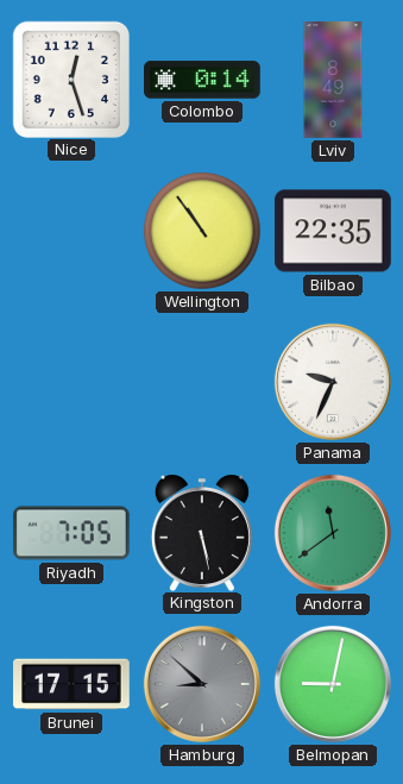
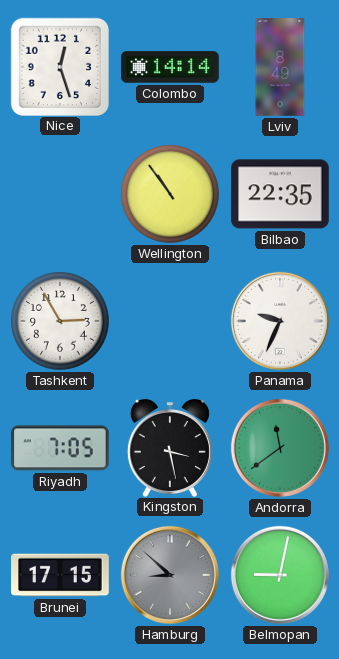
Colombo: 0:14 -> 14:14
Tashkent: none -> 2:55
Kingston: 5:28 -> 3:28
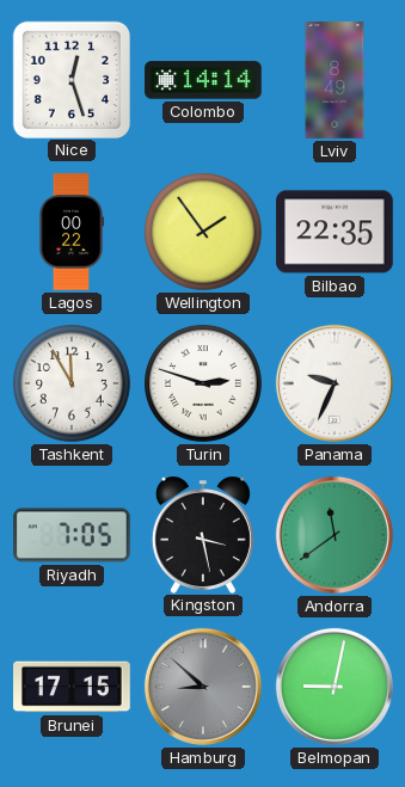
Lagos: none -> 00:22
Wellington: 10:54 -> 1:54
Tashkent: 2:55 -> 11:55
Turin: none -> 2:48
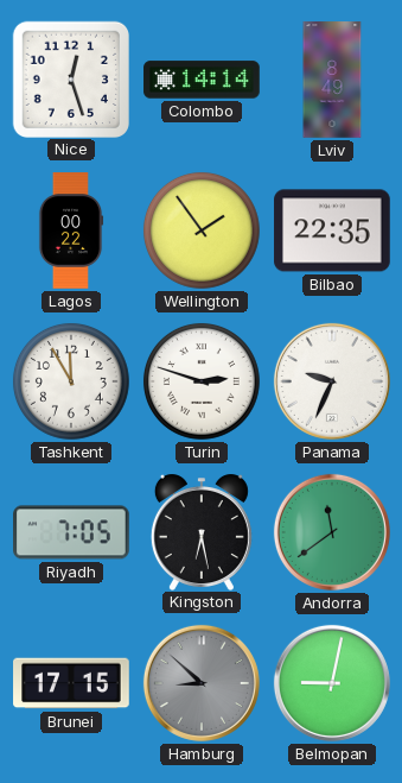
Kingston: 3:28 -> 6:28
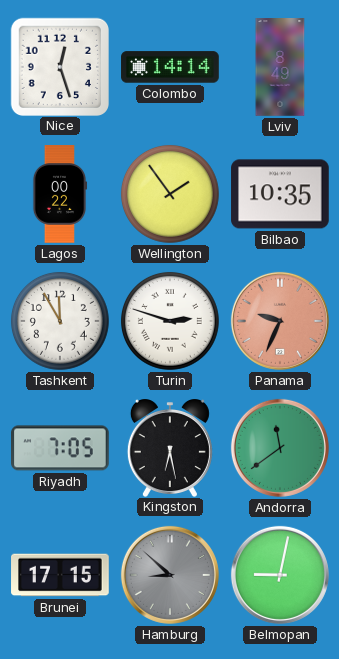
Bilbao: 22:35 -> 10:35
Panama dial: white -> salmon
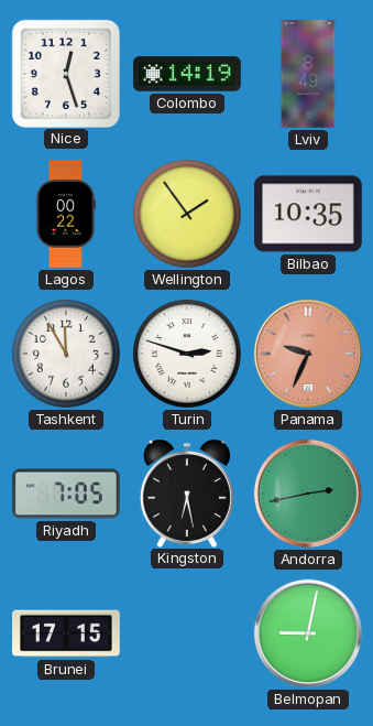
Colombo: 14:14 -> 14:19
Andorra: 11:39 -> 2:43
Hamburg: 8:52 -> none
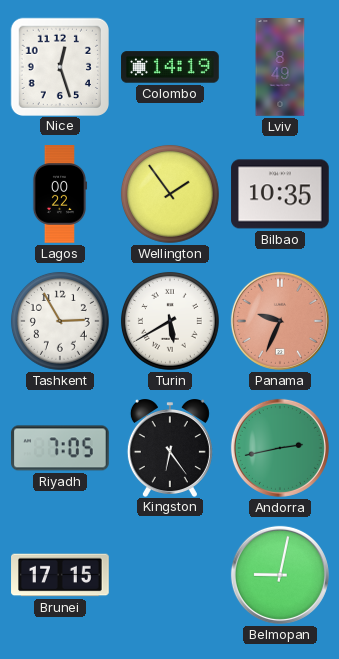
Tashkent: 11:55 -> 2:55
Turin: 2:48 -> 5:40
Kingston: 6:28 -> 6:24
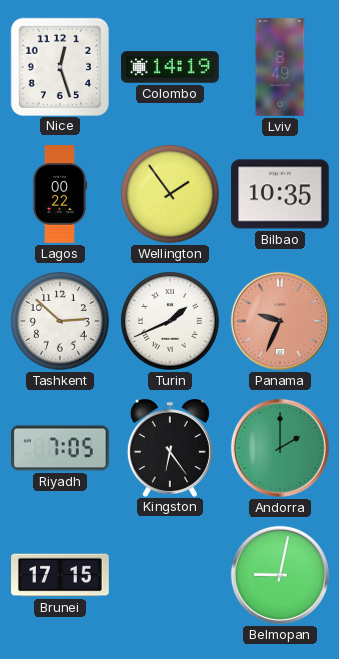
Tashkent: 2:55 -> 2:52
Turin: 5:40 -> 1:41
Andorra: 2:43 -> 2:00
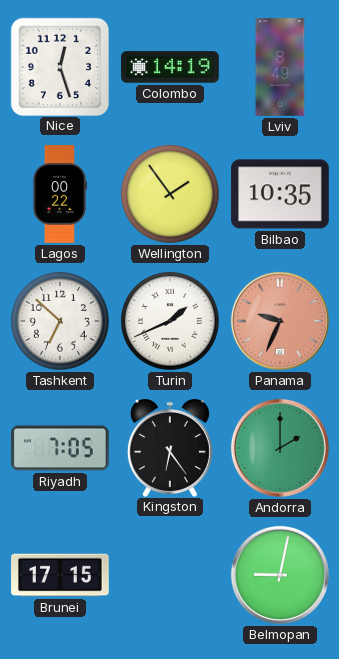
Tashkent: 2:52 -> 6:52
